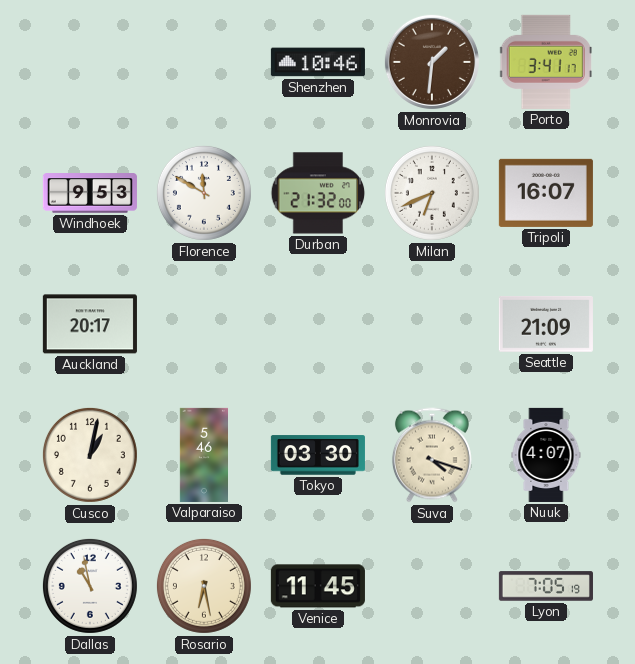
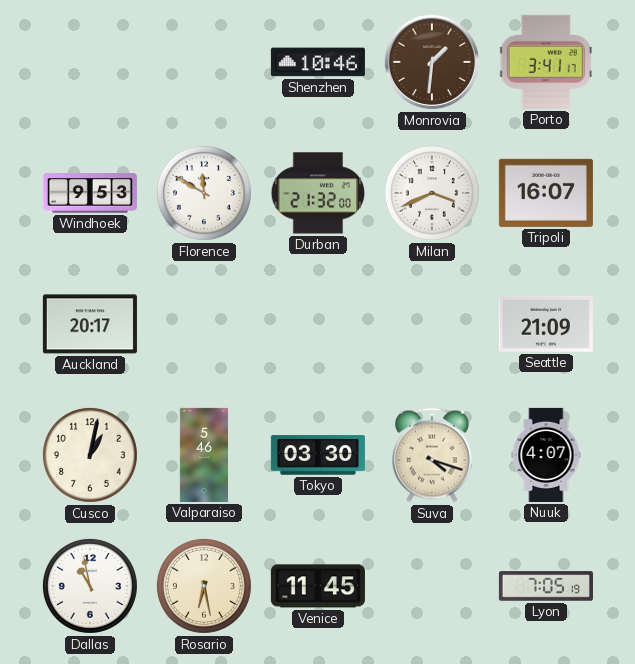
Milan: 6:41 -> 3:41
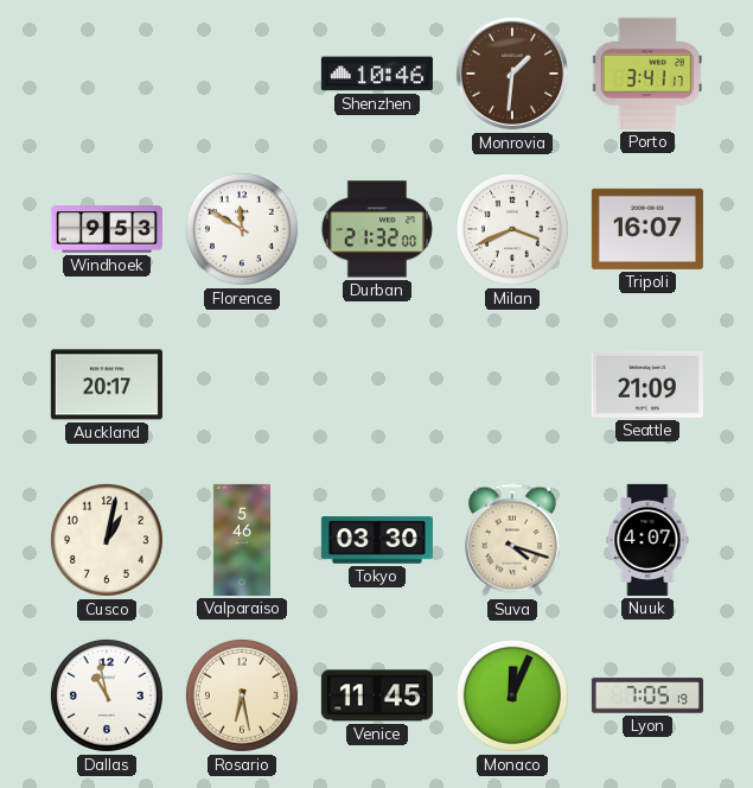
Monaco: none -> 12:04
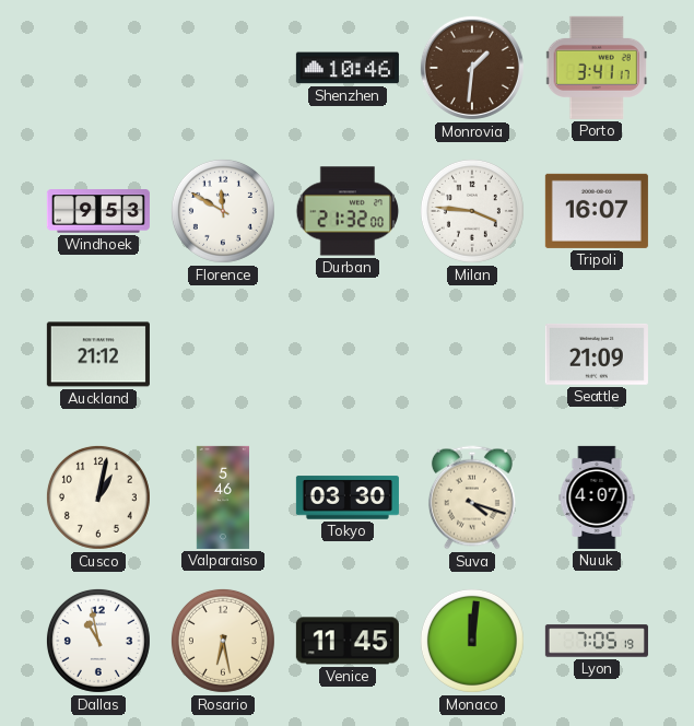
Milan: 3:41 -> 3:46
Auckland: 20:17 -> 21:12
Monaco: 12:04 -> 12:01
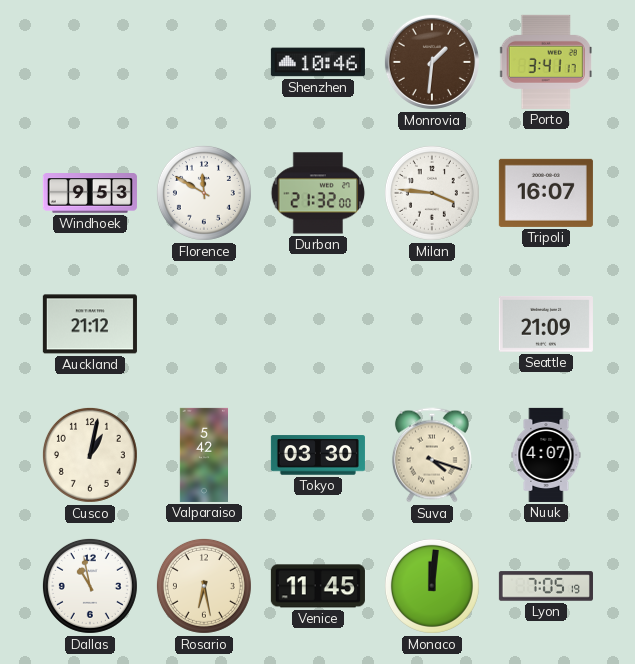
Valparaiso: 5:46 -> 5:42
